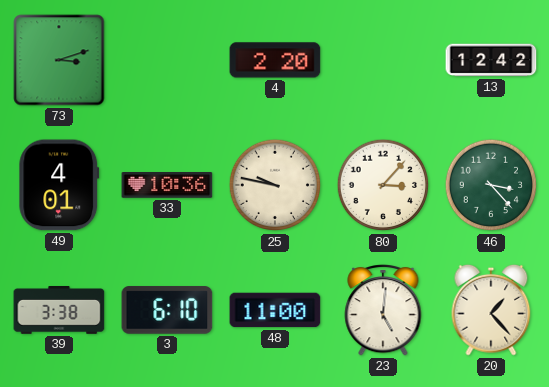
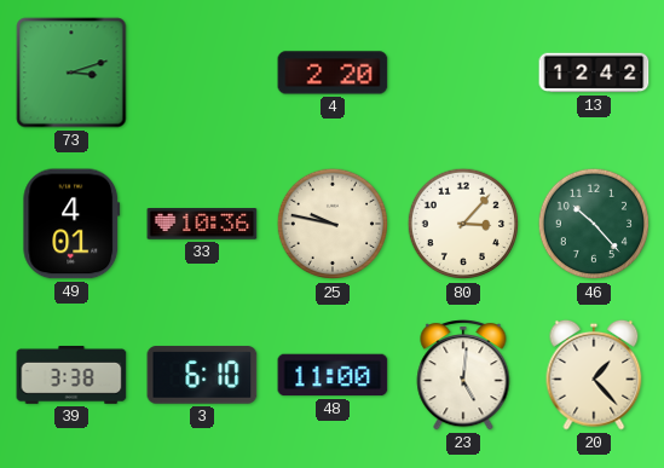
46: 3:23 -> 10:23
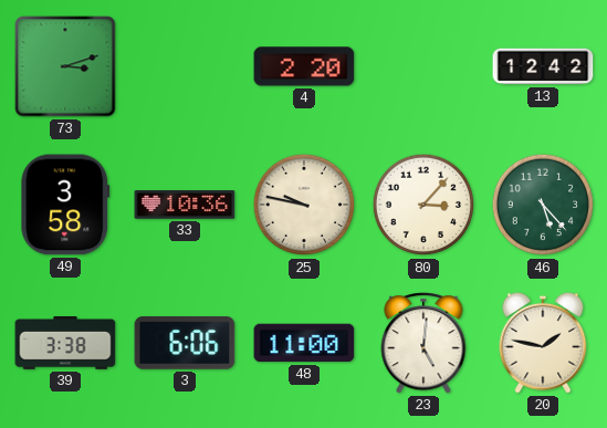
49: 4:01 -> 3:58
46: 10:23 -> 5:23
3: 6:10 -> 6:06
20: 1:23 -> 1:47
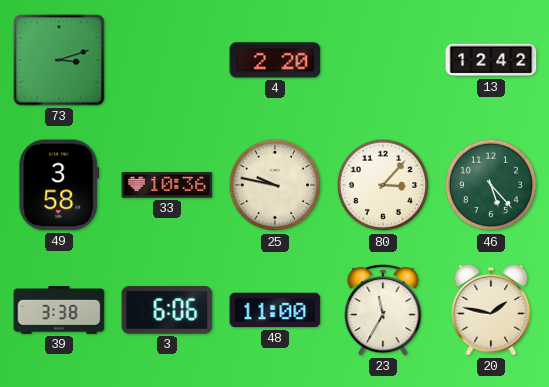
23: 5:01 -> 11:35
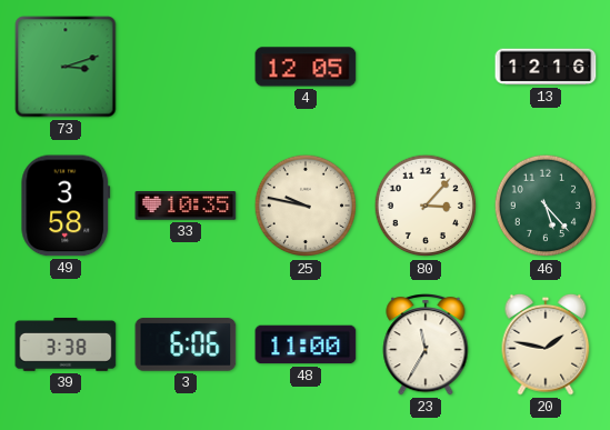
4: 2:20 -> 12:05
13: 12:42 -> 12:16
33: 10:36 -> 10:35
